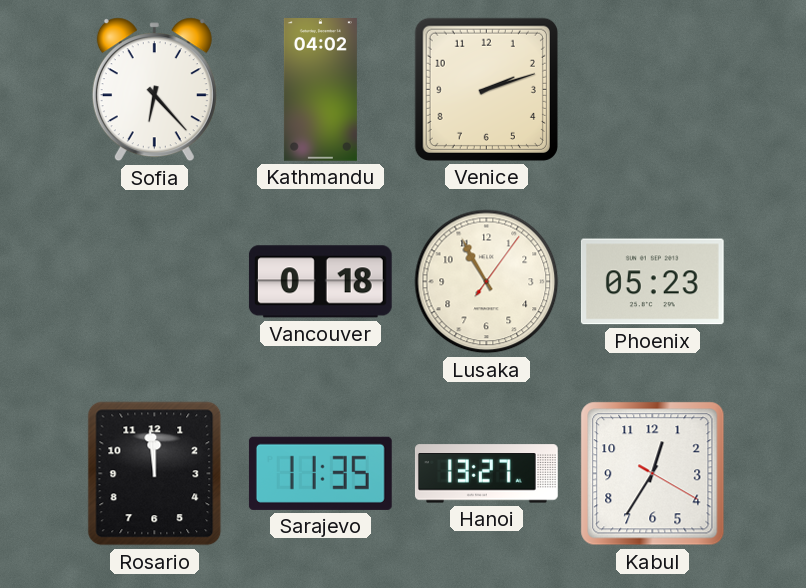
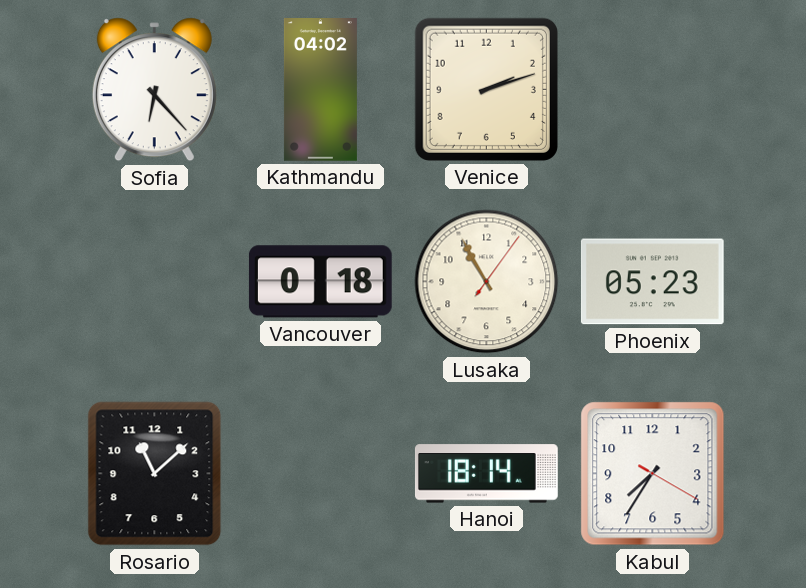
Rosario: 11:59 -> 11:08
Sarajevo: 11:35 -> none
Hanoi: 13:27 -> 18:14
Kabul: 12:35 -> 7:35
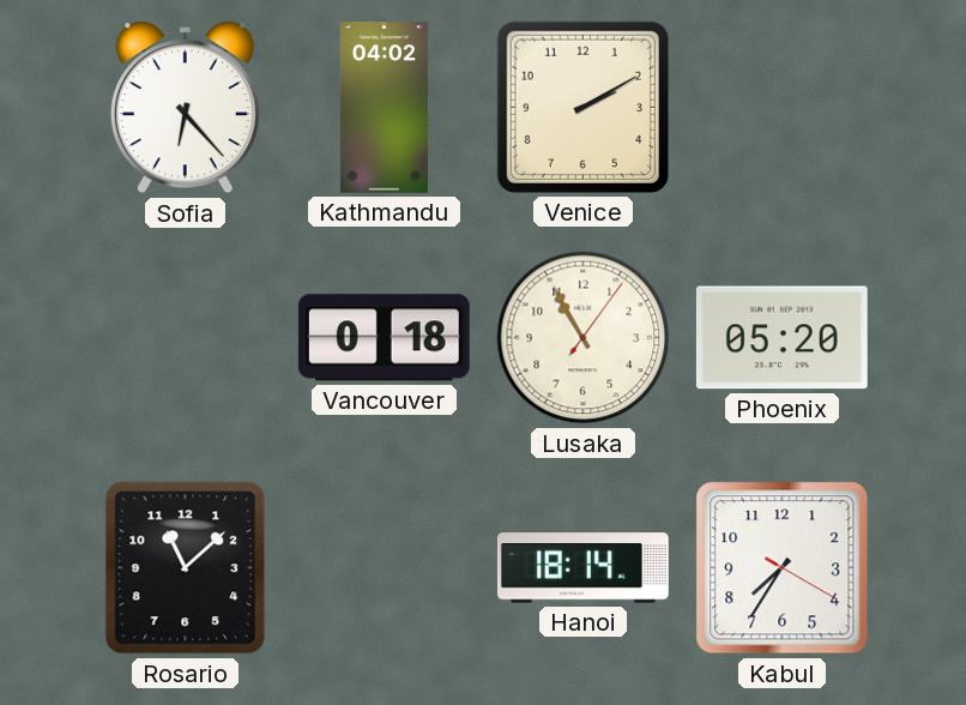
Venice: 2:12 -> 2:10
Phoenix: 05:23 -> 05:20
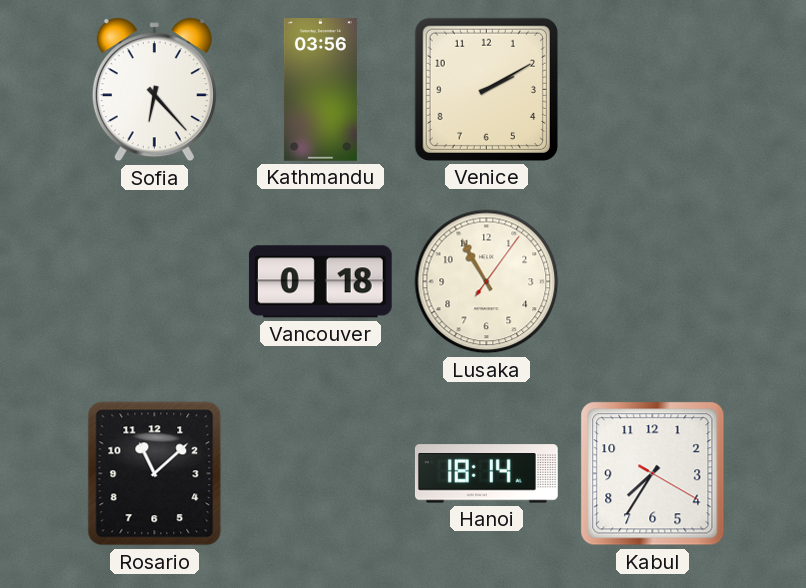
Kathmandu: 04:02 -> 03:56
Phoenix: 05:20 -> none
